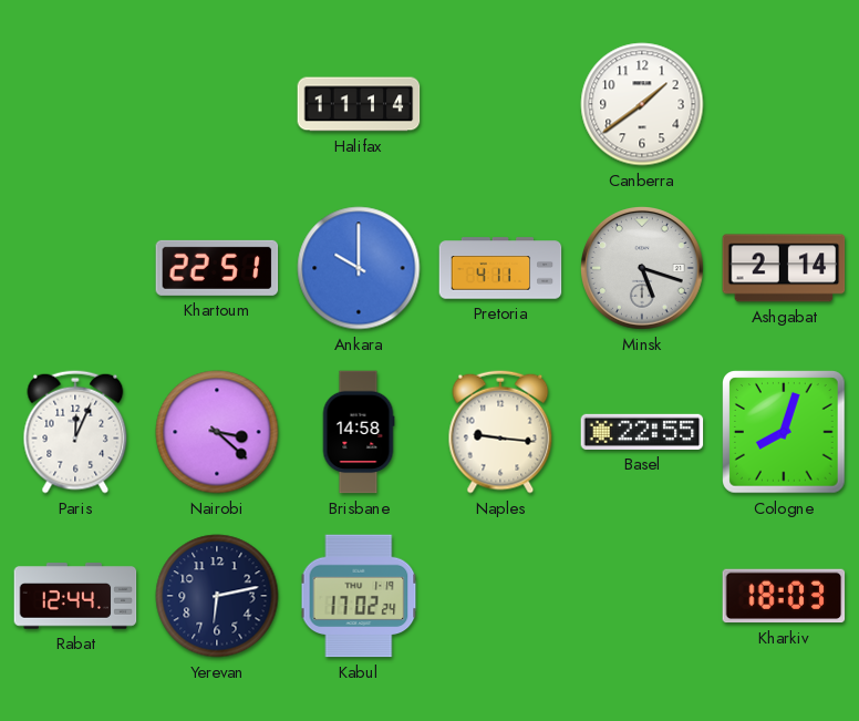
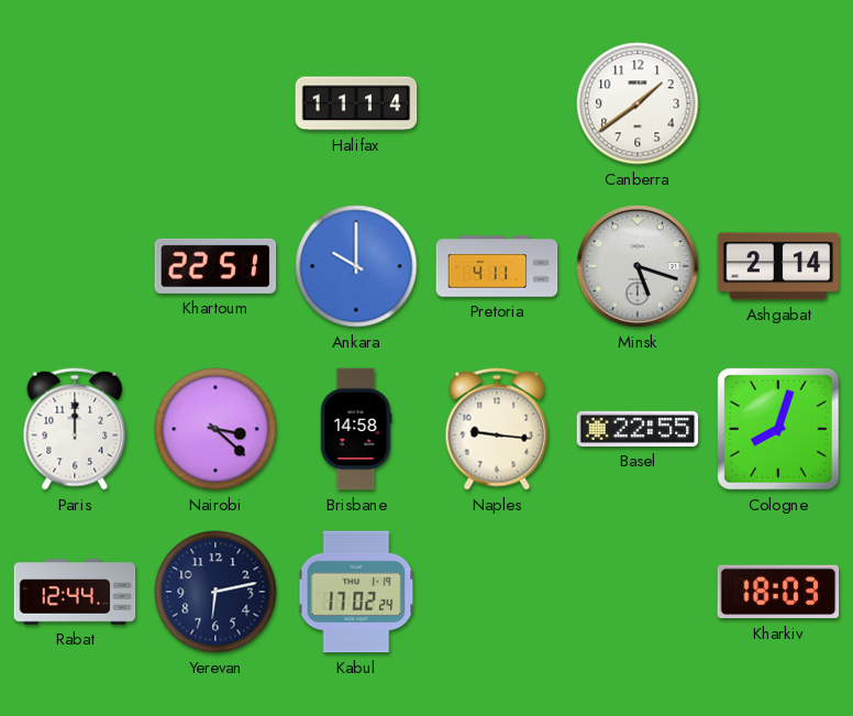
Paris: 12:04 -> 12:00
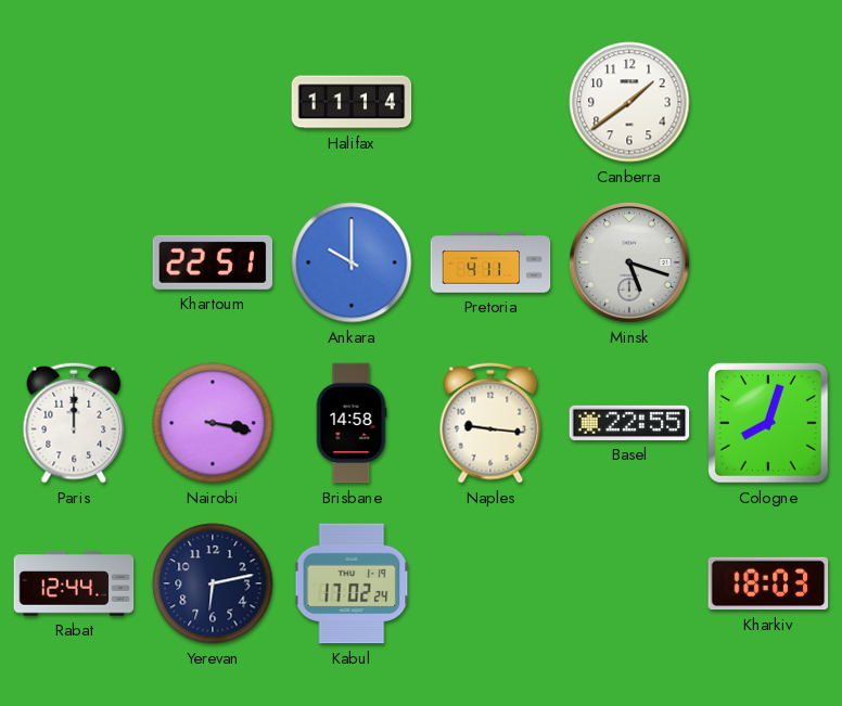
Ashgabat: 2:14 -> none
Nairobi: 3:22 -> 3:17
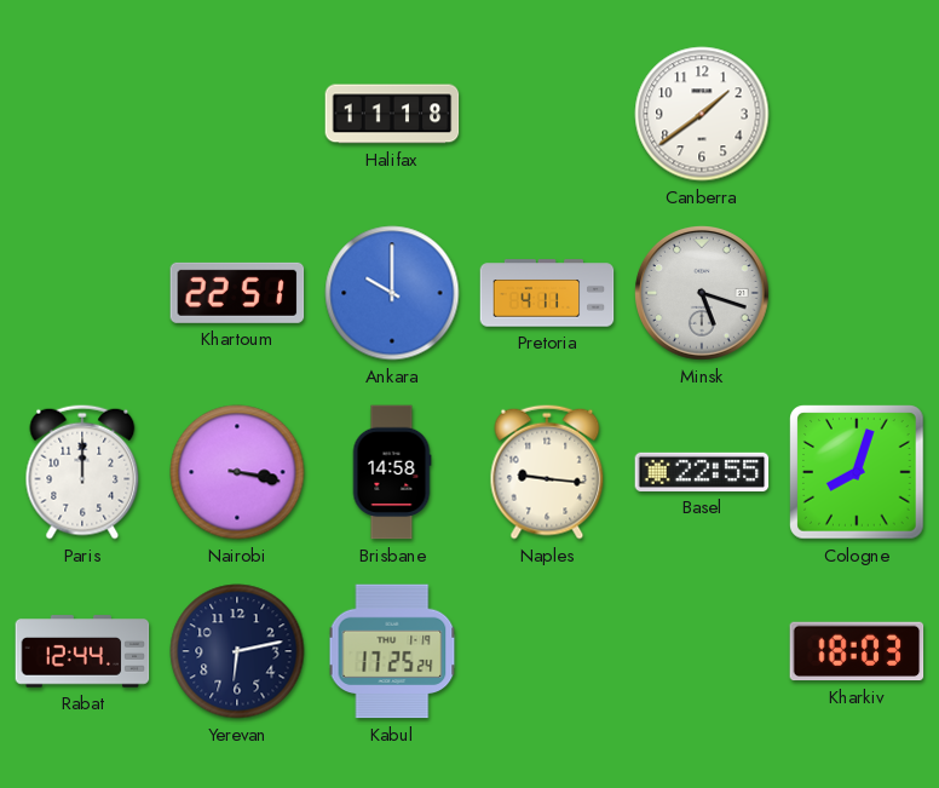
Halifax: 11:14 -> 11:18
Kabul: 17:02 -> 17:25
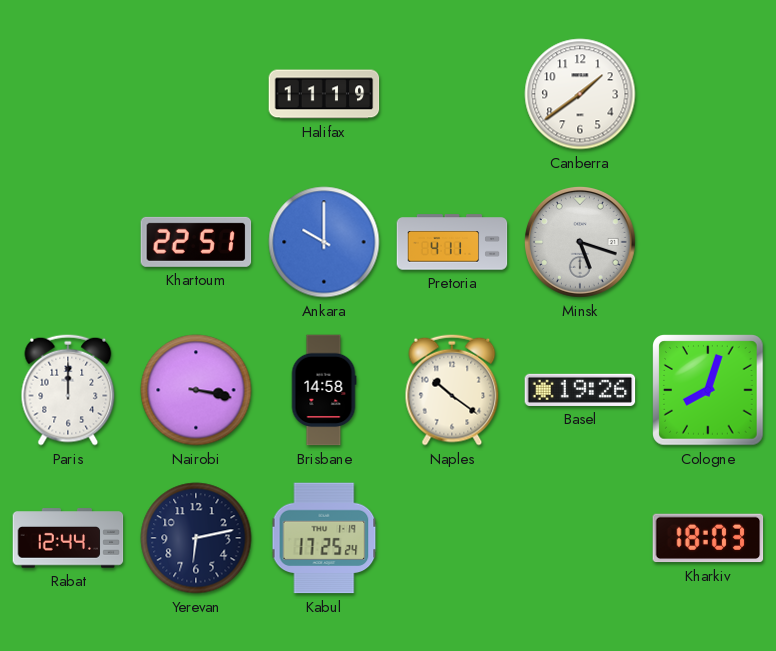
Halifax: 11:18 -> 11:19
Naples: 9:16 -> 10:21
Basel: 22:55 -> 19:26
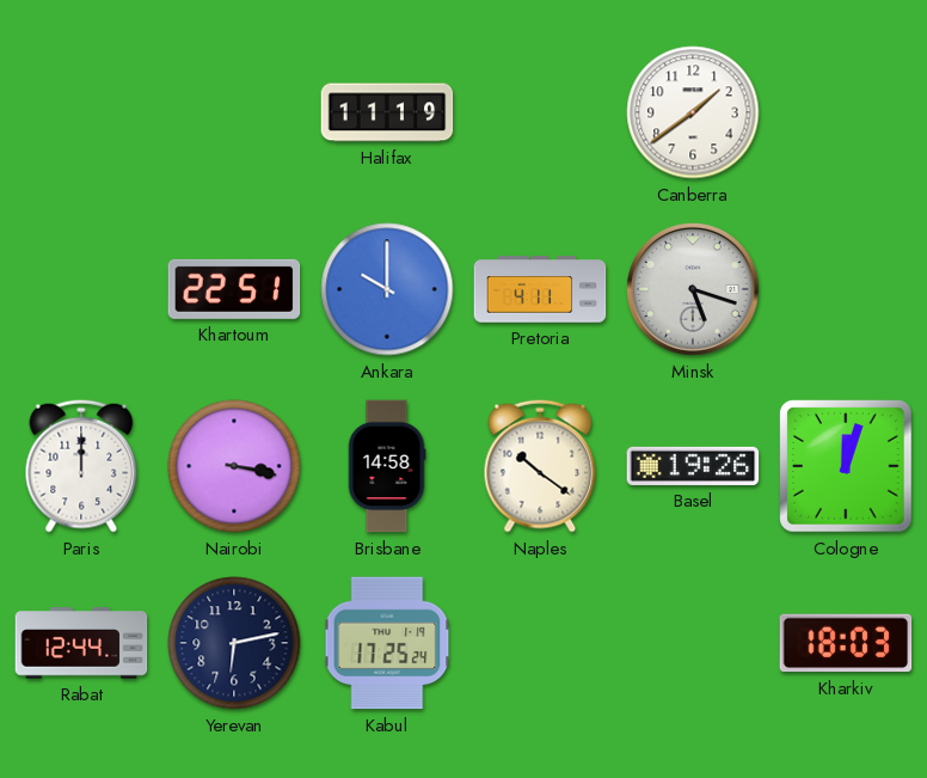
Cologne: 8:03 -> 12:03
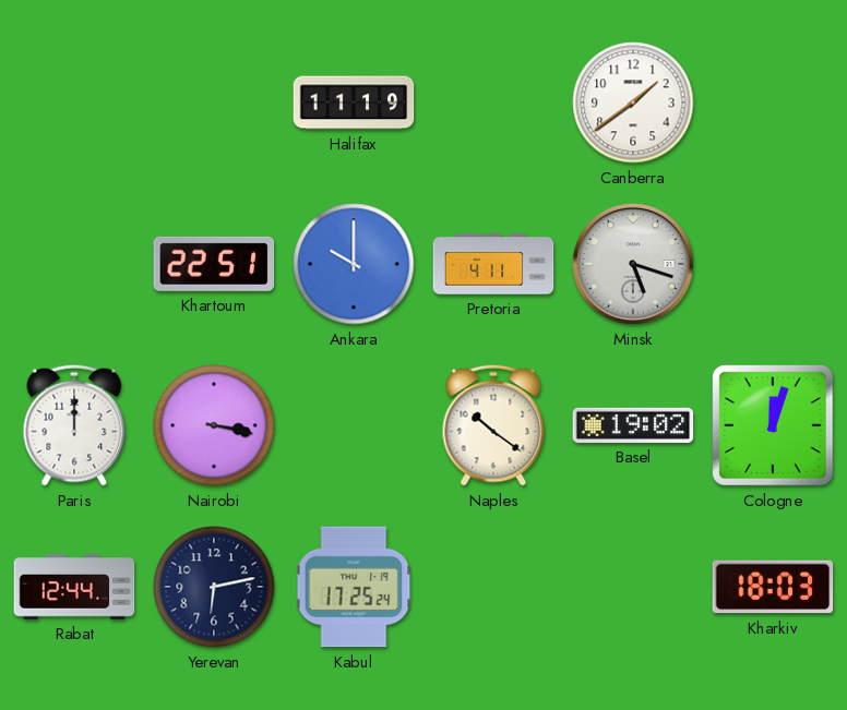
Brisbane: 14:58 -> none
Basel: 19:26 -> 19:02
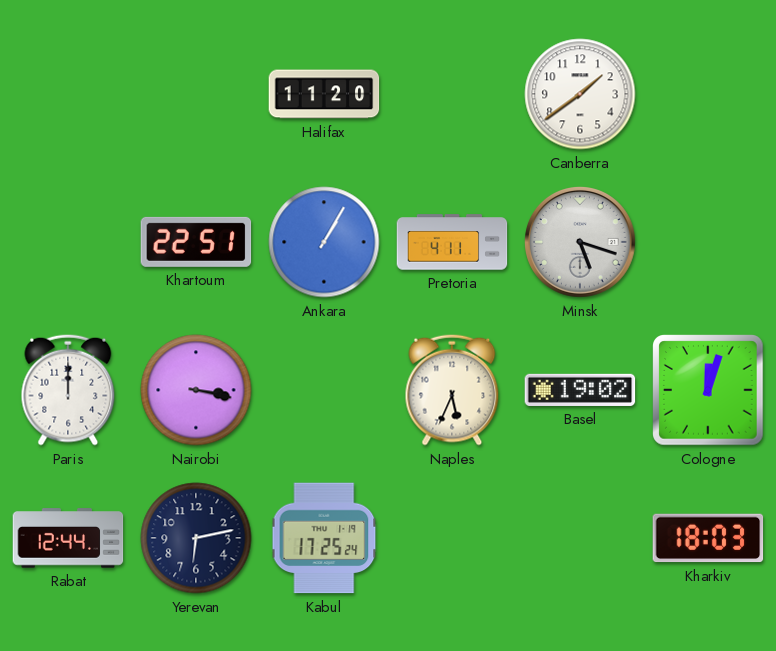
Halifax: 11:19 -> 11:20
Ankara: 10:00 -> 1:05
Naples: 10:21 -> 5:34
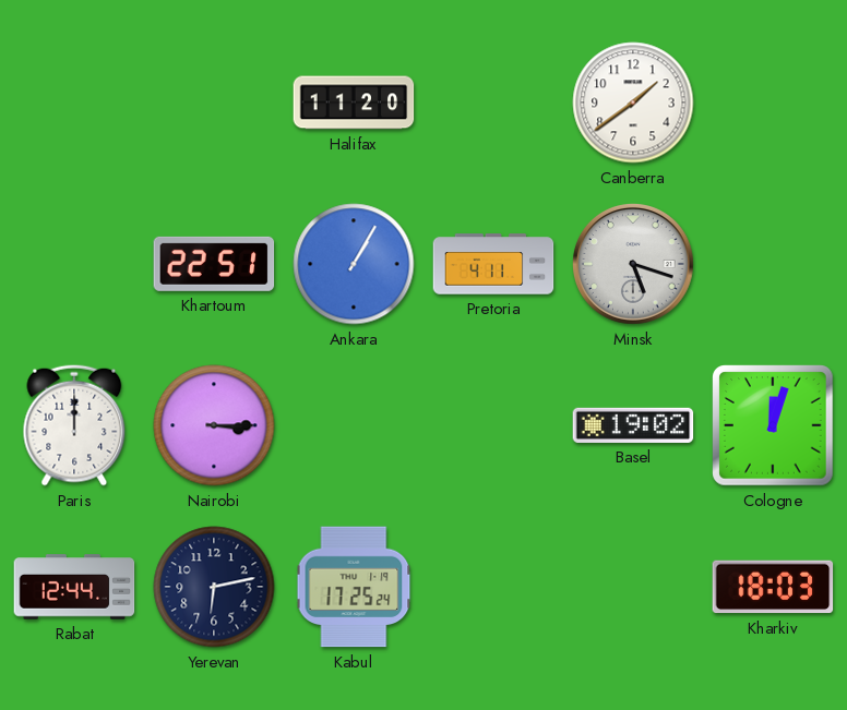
Nairobi: 3:17 -> 3:15
Naples: 5:34 -> none
